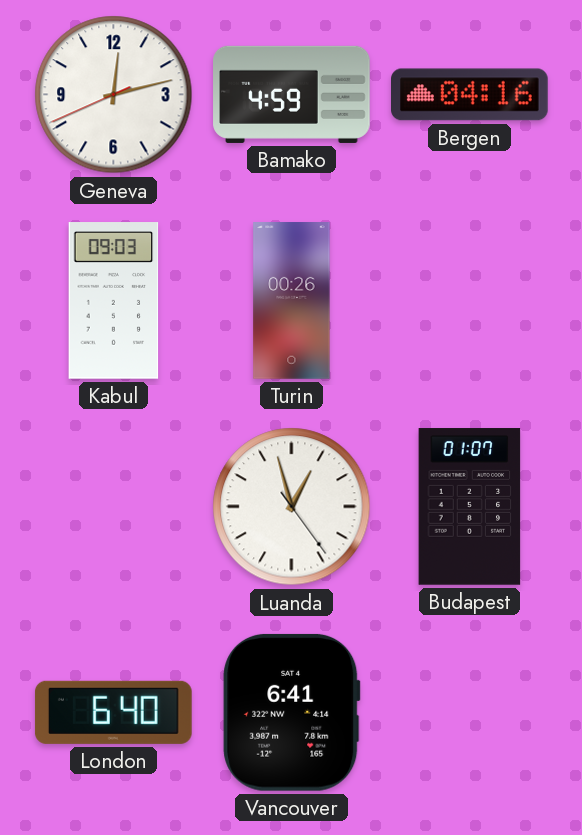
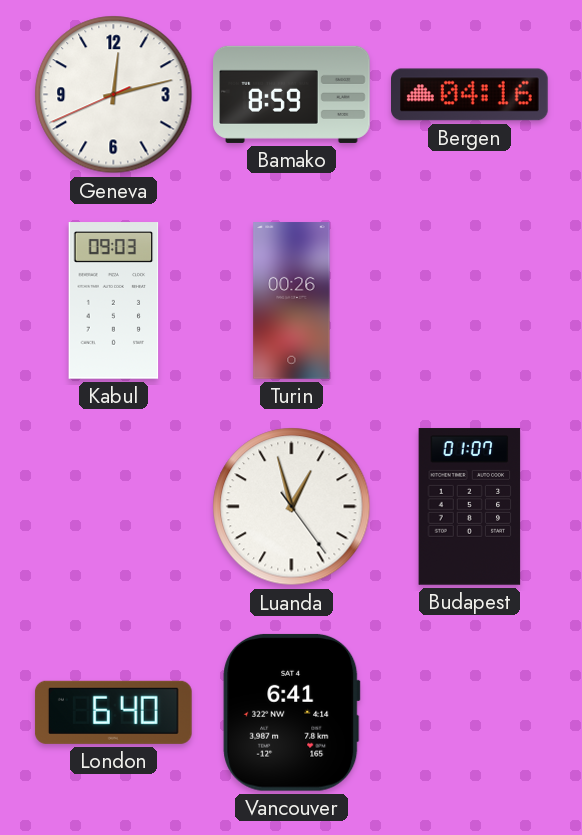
Bamako: 4:59 -> 8:59
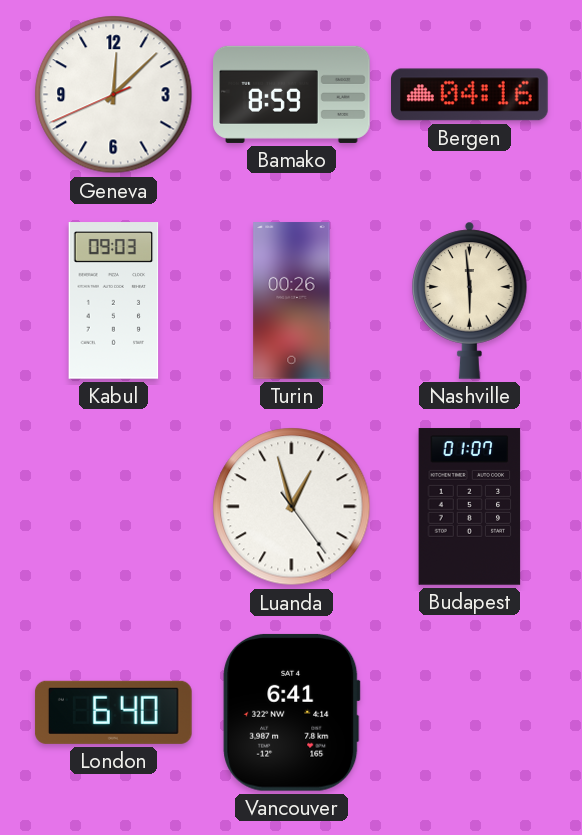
Geneva: 12:12 -> 12:07
Nashville: none -> 5:59
